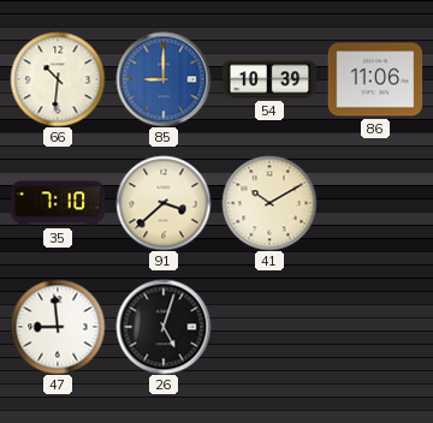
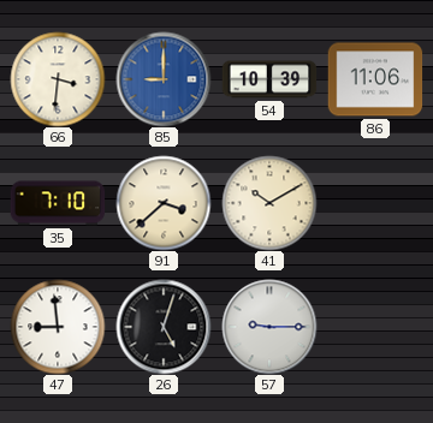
66: 10:31 -> 3:31
57: none -> 9:15
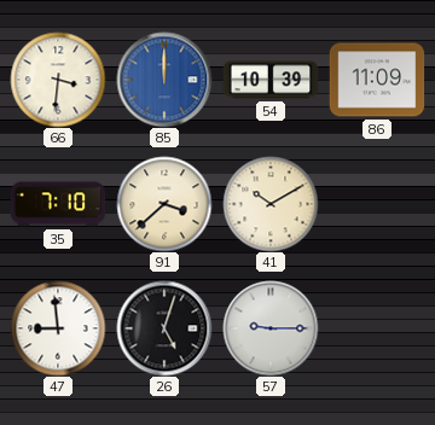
85: 9:00 -> 12:00
86: 11:06 -> 11:09
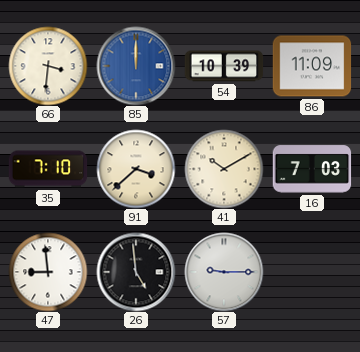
16: none -> 7:03
26: 5:03 -> 4:59
